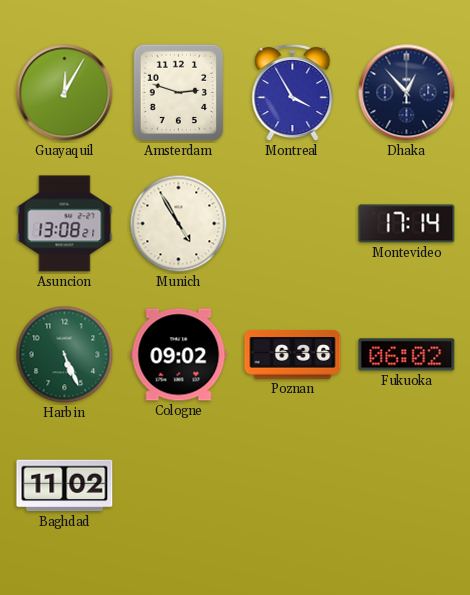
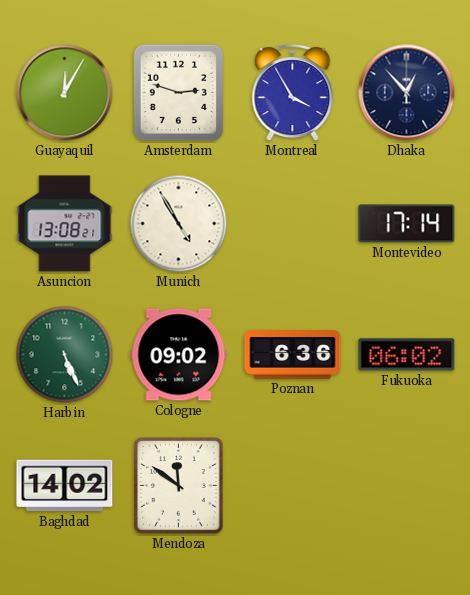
Baghdad: 11:02 -> 14:02
Mendoza: none -> 11:51
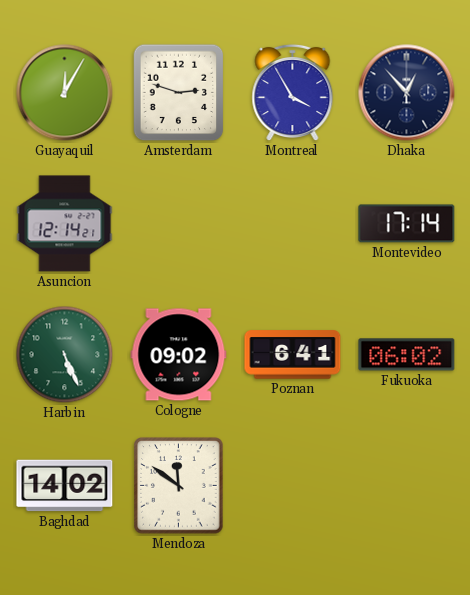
Asuncion: 13:08 -> 12:14
Munich: 4:55 -> none
Poznan: 6:36 -> 6:41
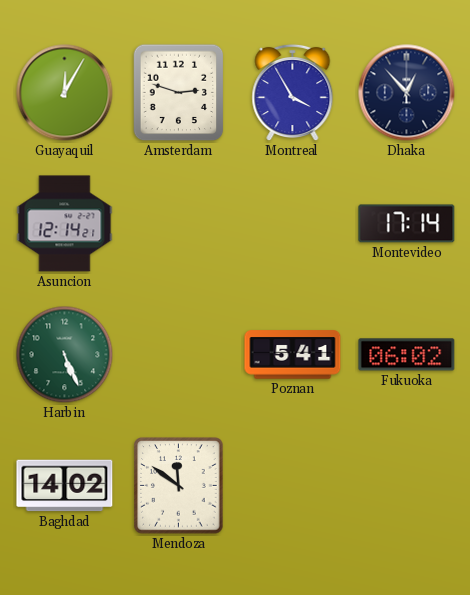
Cologne: 09:02 -> none
Poznan: 6:41 -> 5:41
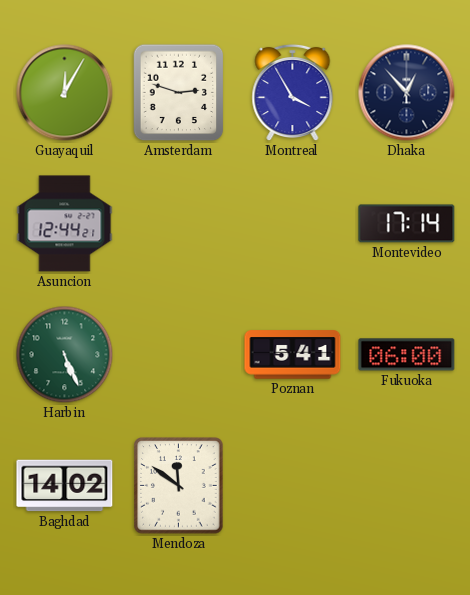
Asuncion: 12:14 -> 12:44
Fukuoka: 06:02 -> 06:00
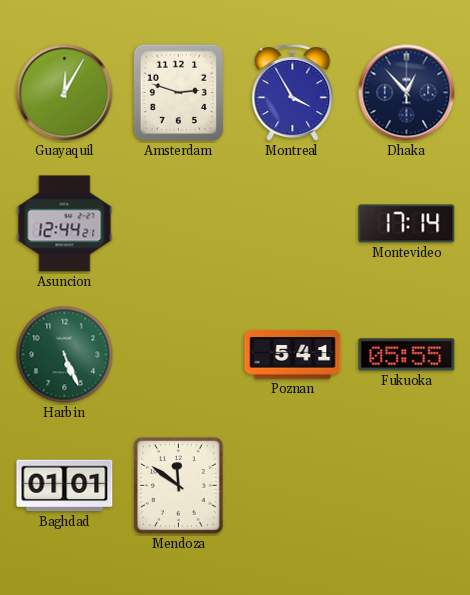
Fukuoka: 06:00 -> 05:55
Baghdad: 14:02 -> 01:01
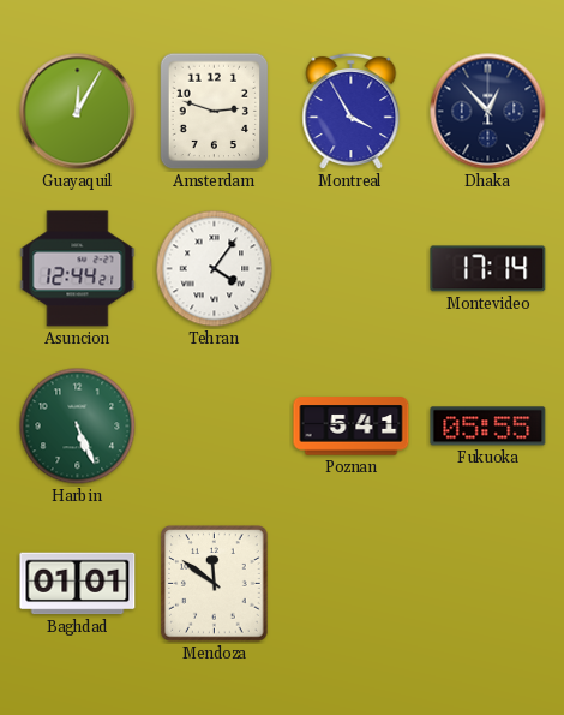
Tehran: none -> 4:06
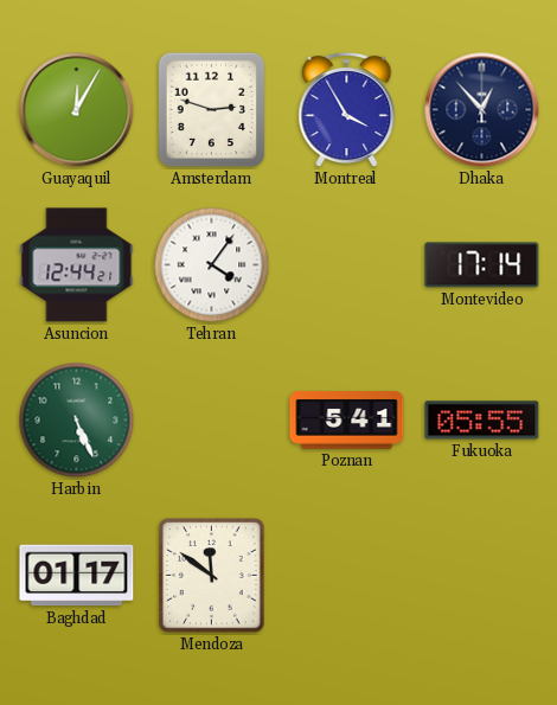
Baghdad: 01:01 -> 01:17
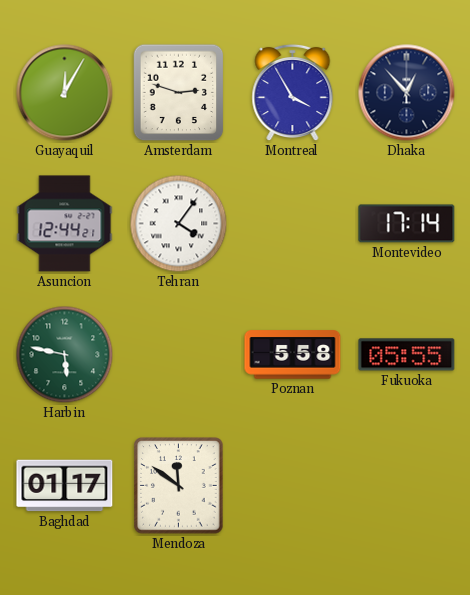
Harbin: 5:26 -> 5:47
Poznan: 5:41 -> 5:58
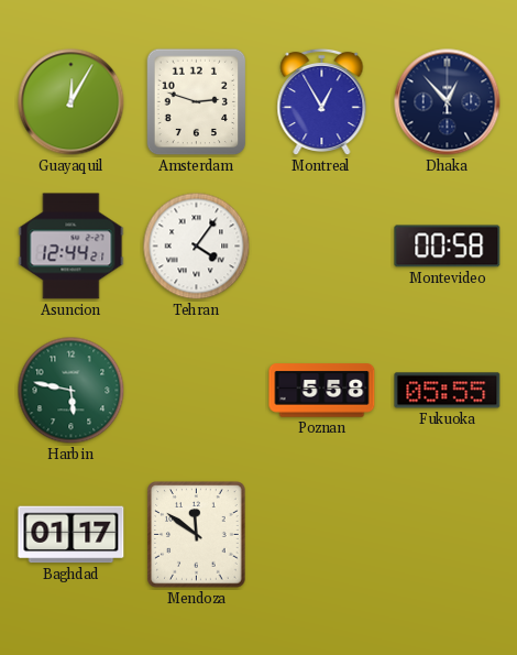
Montreal: 3:55 -> 12:55
Montevideo: 17:14 -> 00:58
